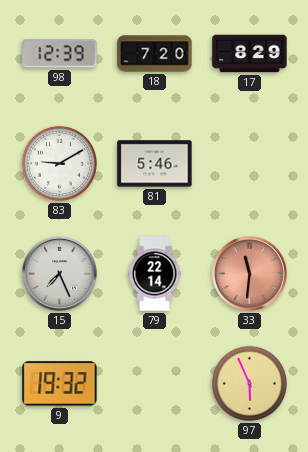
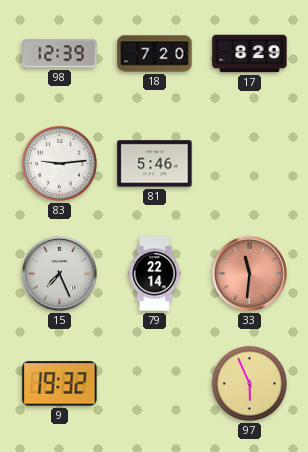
83: 9:10 -> 9:14
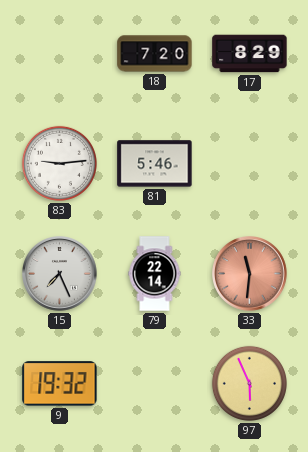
98: 12:39 -> none
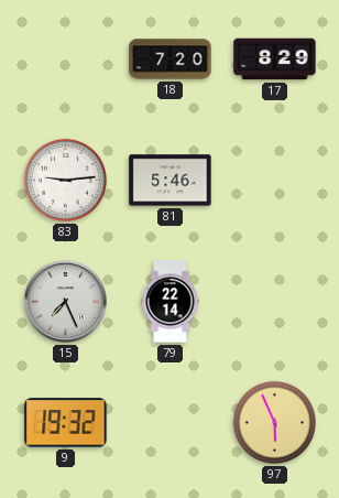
33: 11:31 -> none
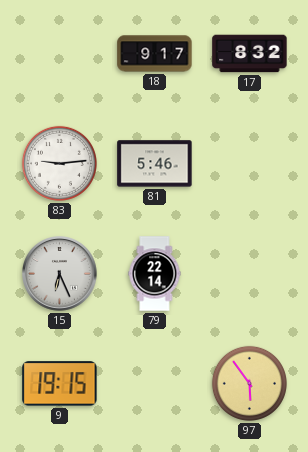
18: 7:20 -> 9:17
17: 8:29 -> 8:32
15: 7:26 -> 6:26
9: 19:32 -> 19:15
97: 5:56 -> 5:54
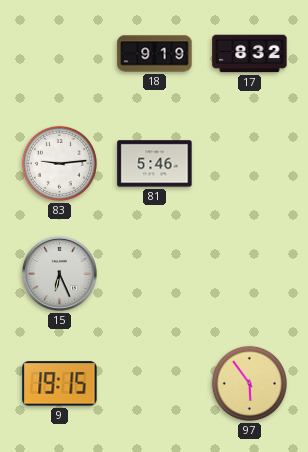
18: 9:17 -> 9:19
79: 22:14 -> none
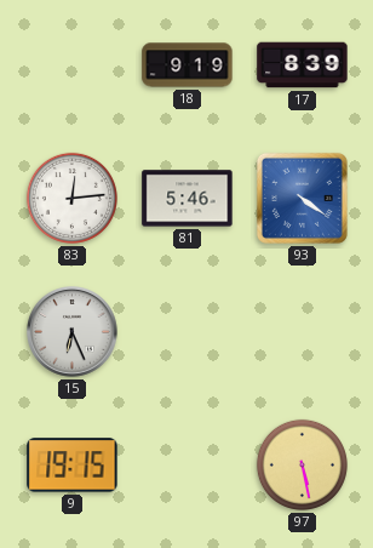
17: 8:32 -> 8:39
83: 9:14 -> 12:14
93: none -> 4:21
97: 5:54 -> 5:28
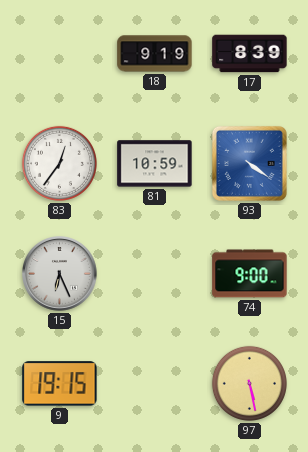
83: 12:14 -> 12:36
81: 5:46 -> 10:59
74: none -> 9:00
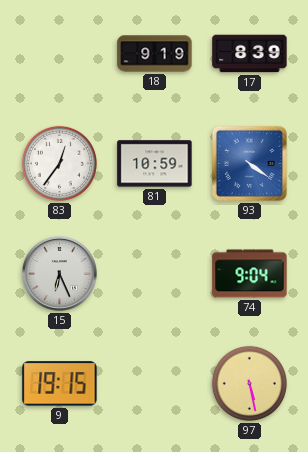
74: 9:00 -> 9:04
